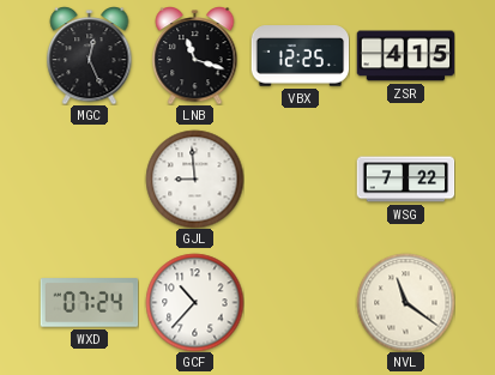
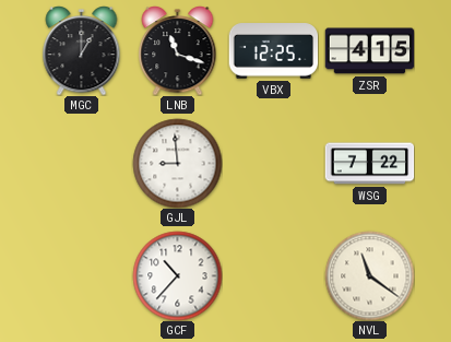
MGC: 12:26 -> 1:00
WXD: 07:24 -> none
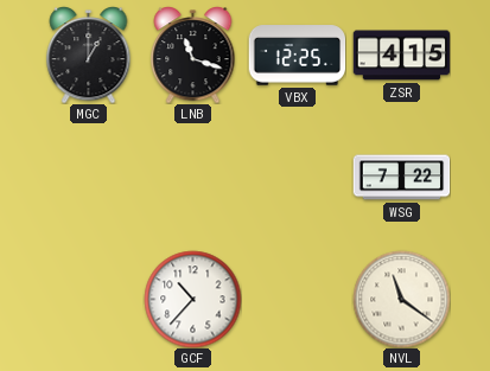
GJL: 8:59 -> none
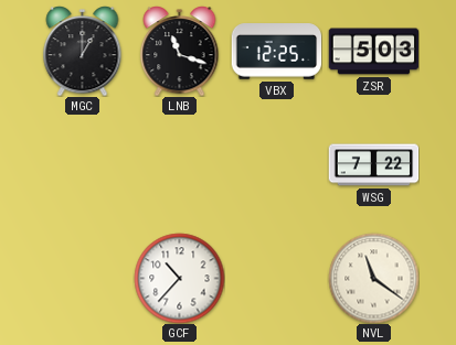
ZSR: 4:15 -> 5:03
